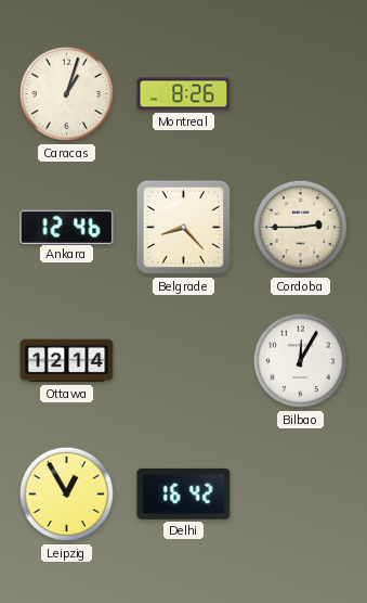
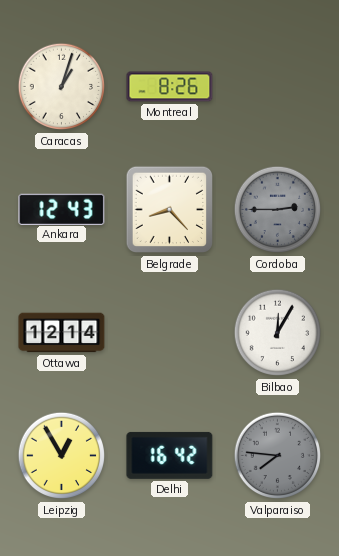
Ankara: 12:46 -> 12:43
Cordoba dial: cream -> grey
Valparaiso: none -> 7:46
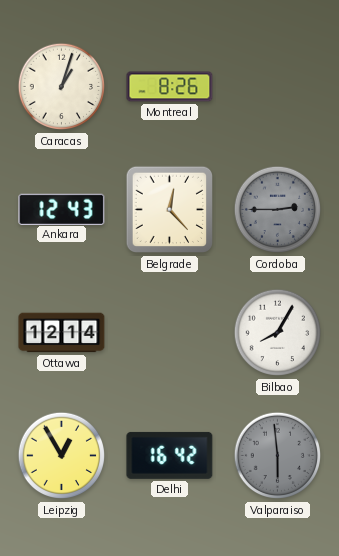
Belgrade: 8:23 -> 12:23
Bilbao: 12:05 -> 8:05
Valparaiso: 7:46 -> 5:59
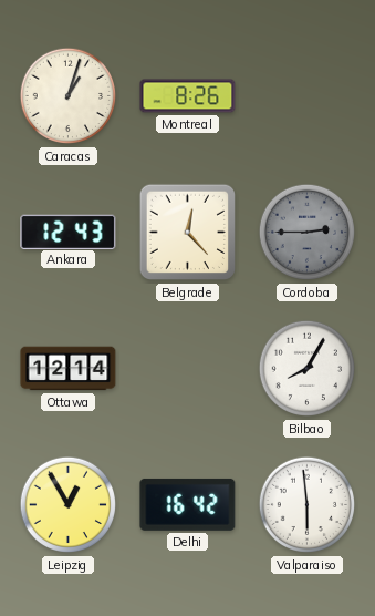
Valparaiso dial: grey -> white
